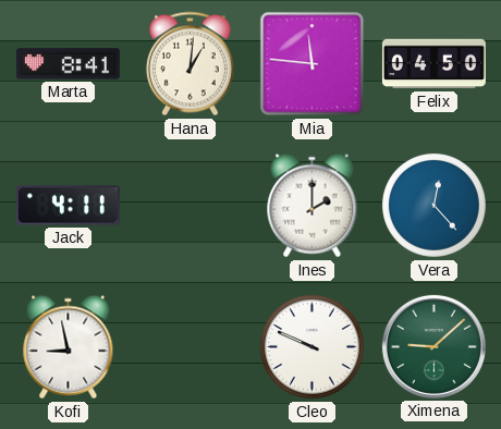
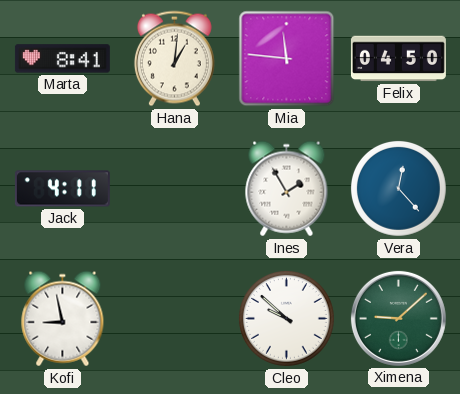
Ines: 2:00 -> 1:55
Cleo: 9:49 -> 9:52
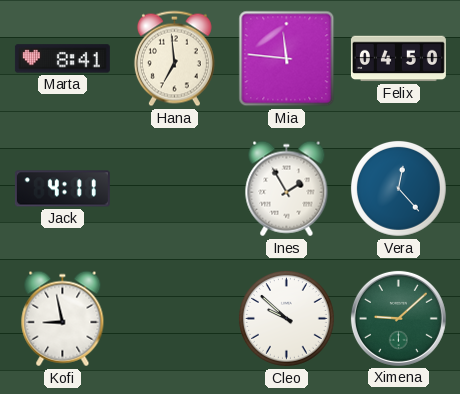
Hana: 1:01 -> 6:59
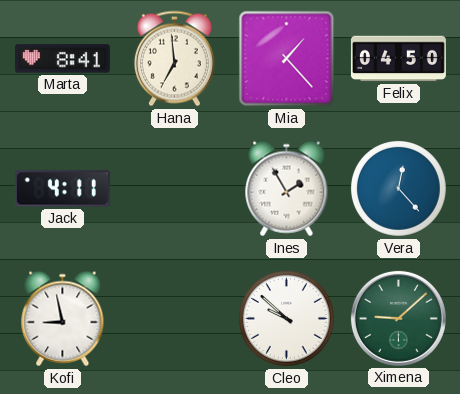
Mia: 11:46 -> 1:23
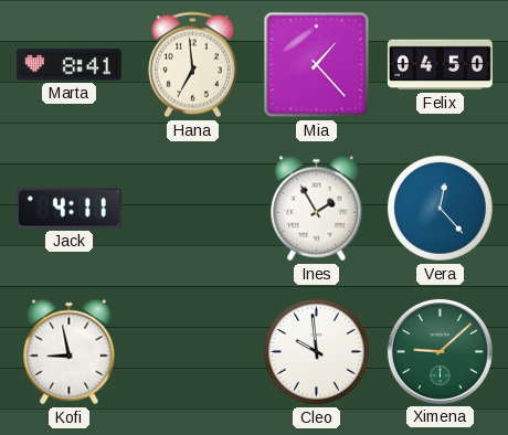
Cleo: 9:52 -> 9:59
